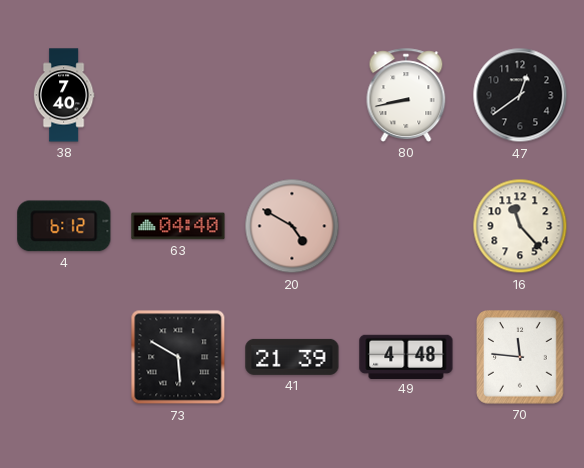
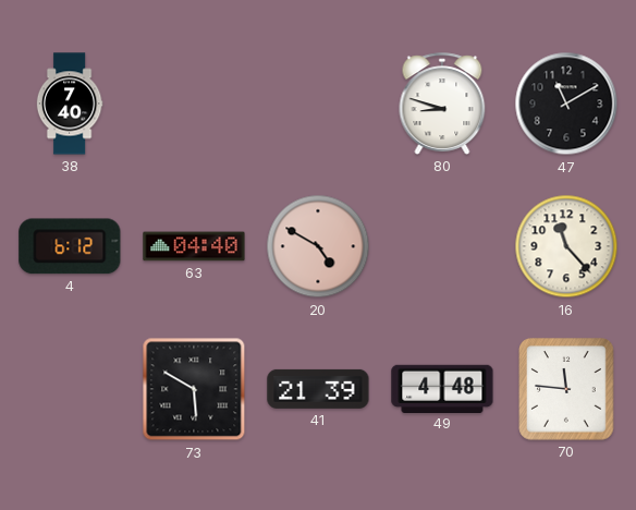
80: 8:43 -> 8:48
47: 12:39 -> 11:10
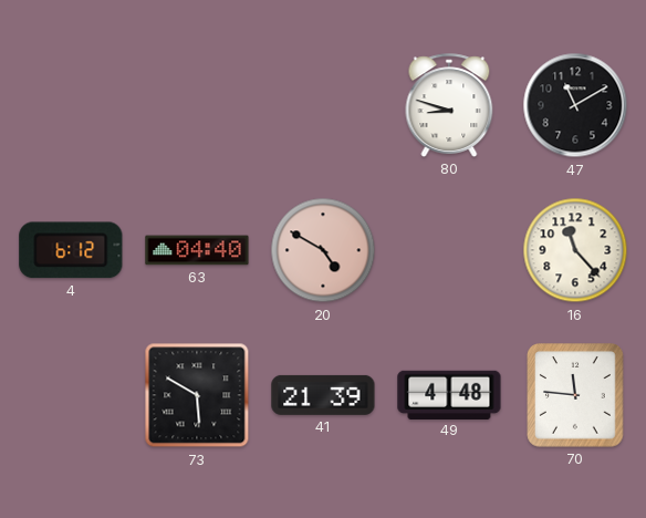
38: 7:40 -> none
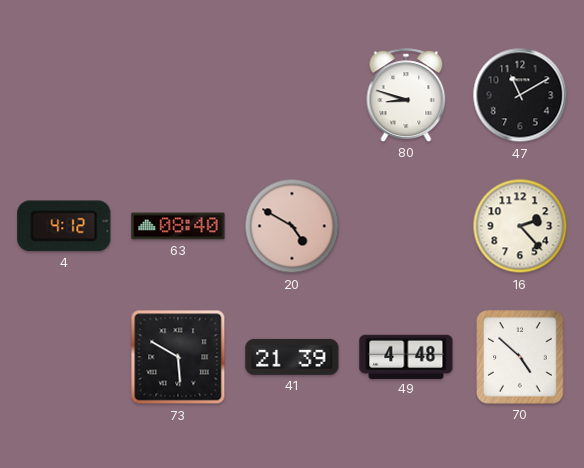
4: 6:12 -> 4:12
63: 04:40 -> 08:40
16: 11:23 -> 2:23
70: 11:46 -> 4:52
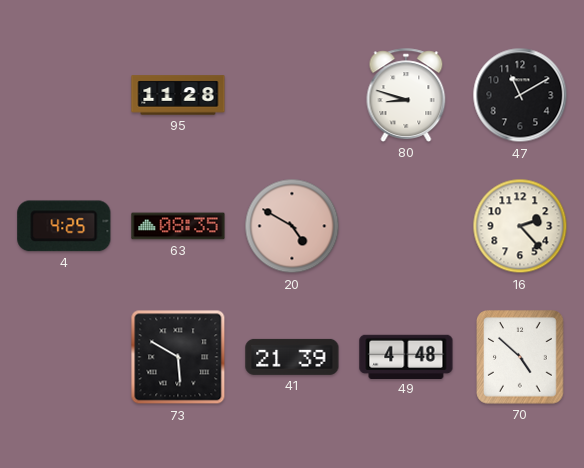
95: none -> 11:28
4: 4:12 -> 4:25
63: 08:40 -> 08:35
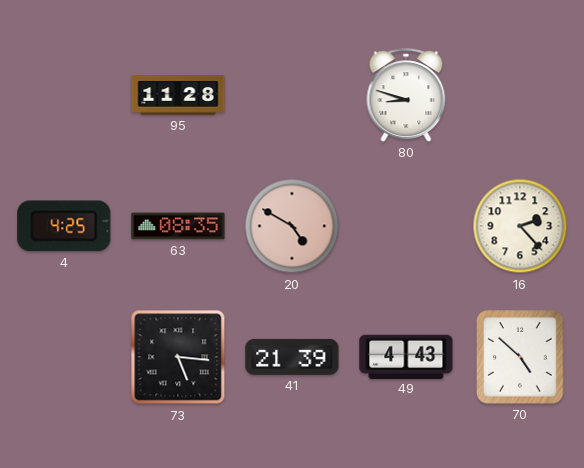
47: 11:10 -> none
73: 5:50 -> 5:16
49: 4:48 -> 4:43
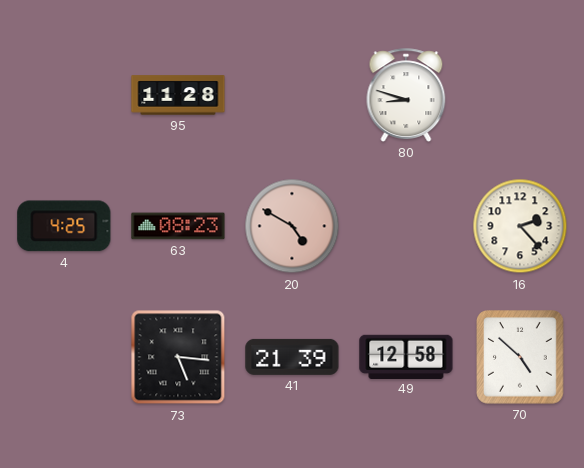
63: 08:35 -> 08:23
49: 4:43 -> 12:58
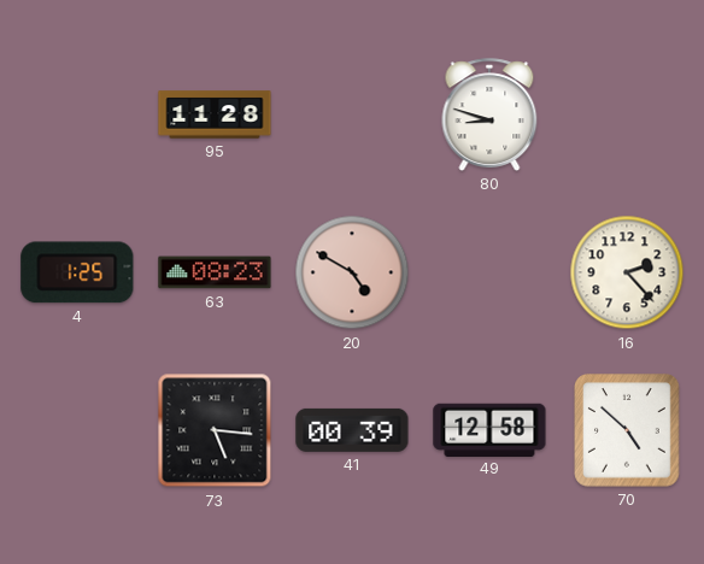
4: 4:25 -> 1:25
41: 21:39 -> 00:39
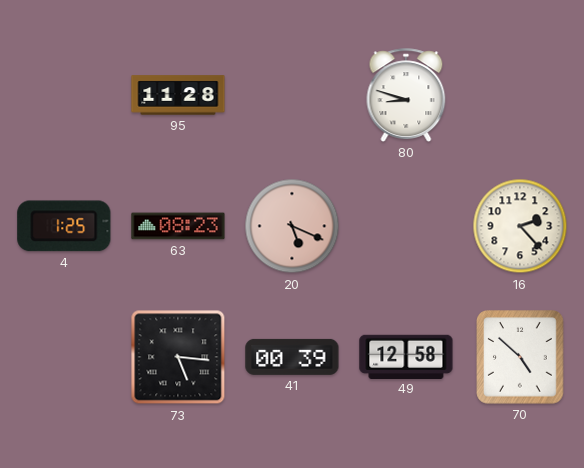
20: 4:50 -> 5:19
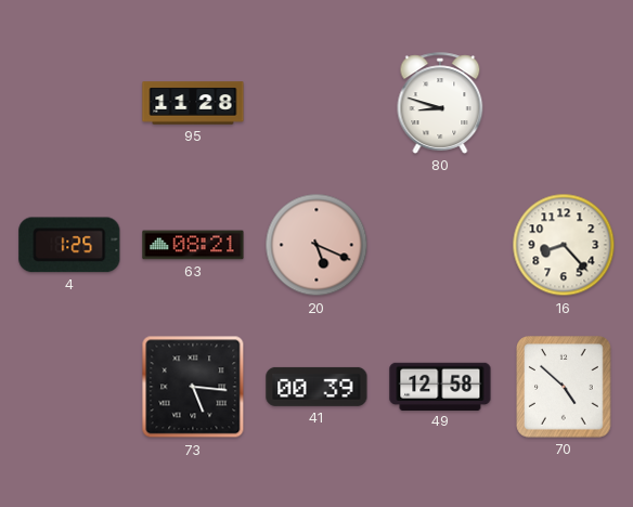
63: 08:23 -> 08:21
16: 2:23 -> 8:23
